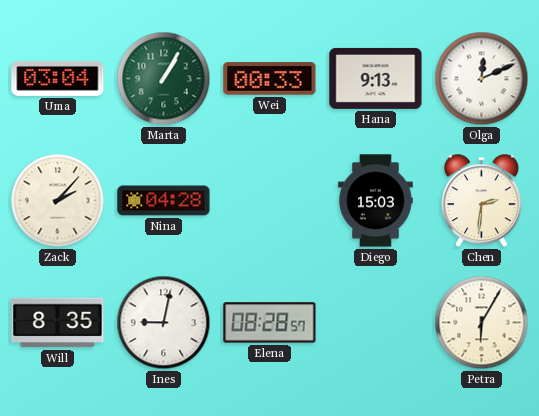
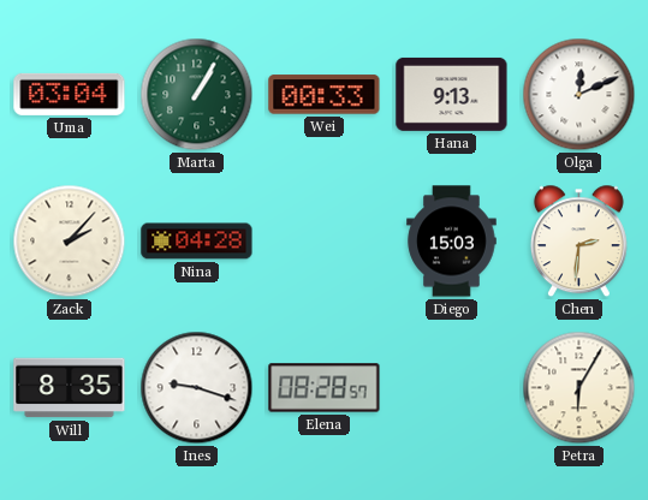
Ines: 9:02 -> 9:18
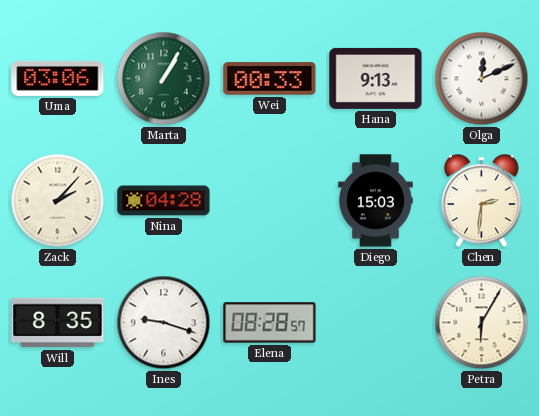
Uma: 03:04 -> 03:06
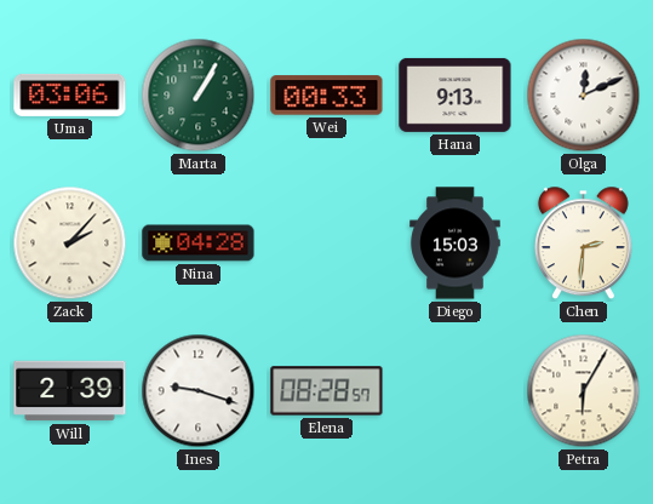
Will: 8:35 -> 2:39
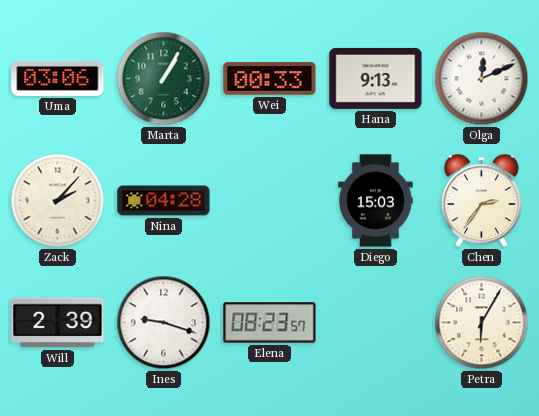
Chen: 2:31 -> 2:36
Elena: 08:28 -> 08:23
